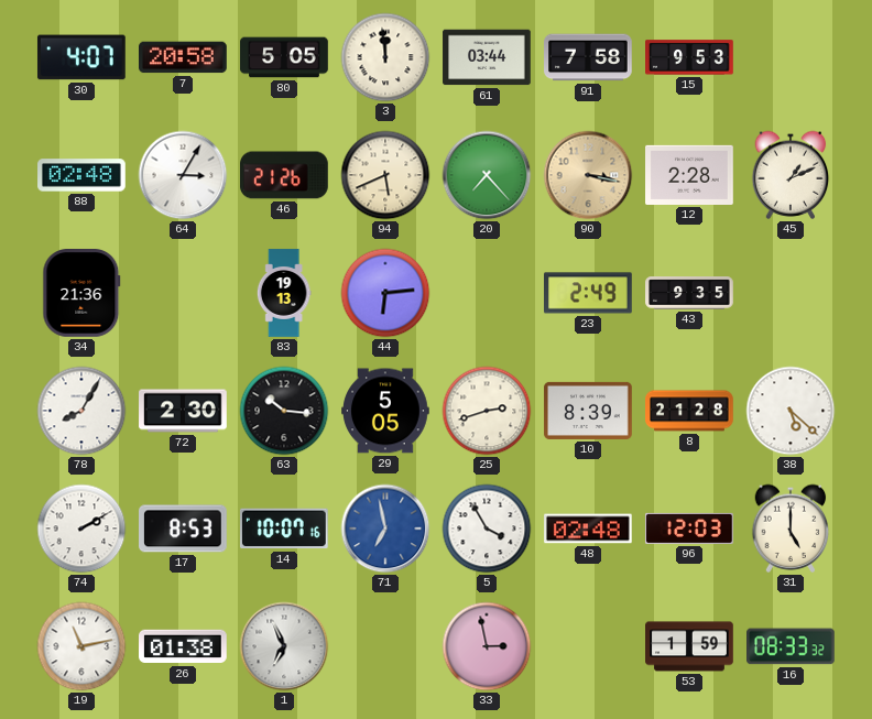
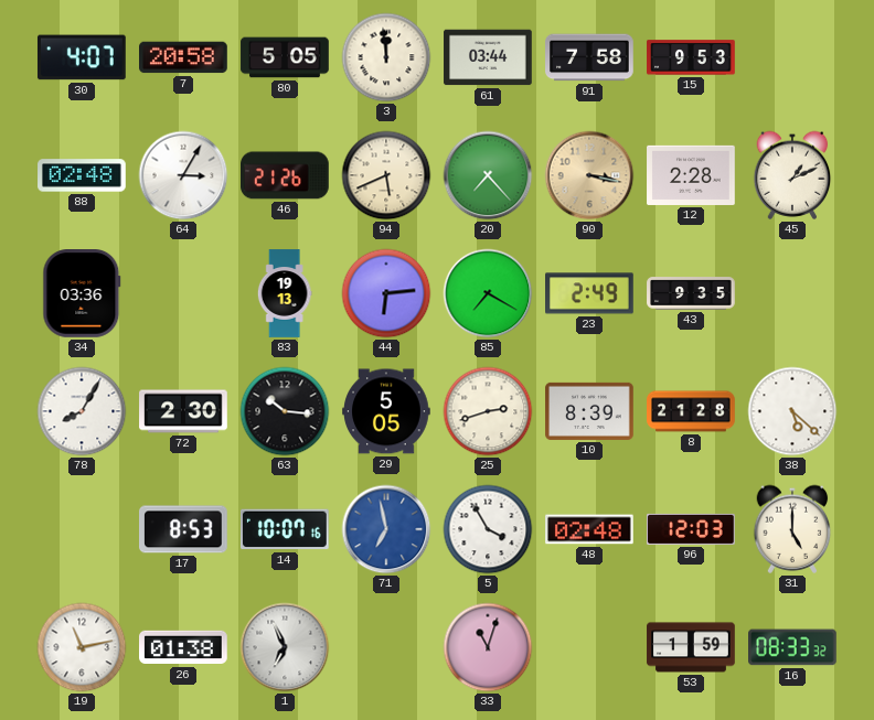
34: 21:36 -> 03:36
85: none -> 7:20
74: 2:10 -> none
33: 2:58 -> 11:03
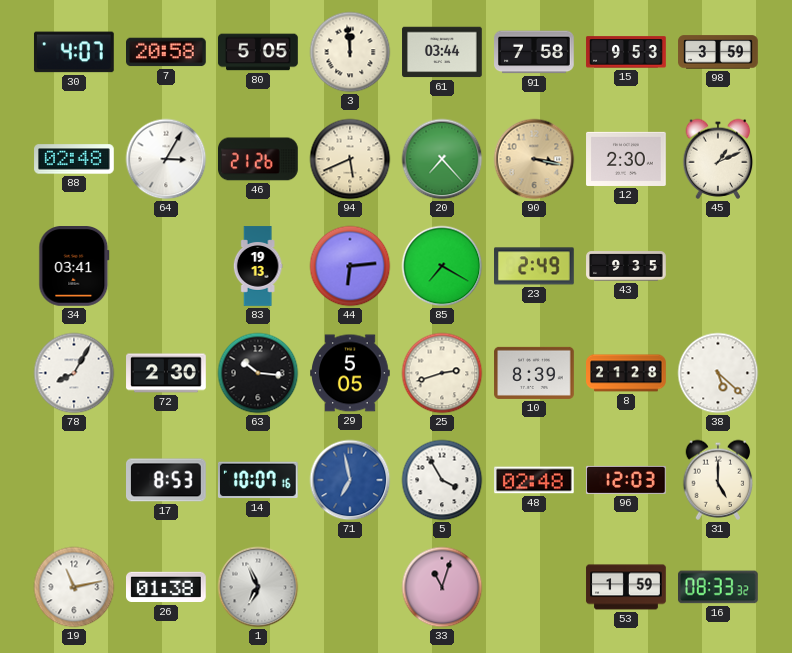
98: none -> 3:59
12: 2:28 -> 2:30
34: 03:36 -> 03:41
